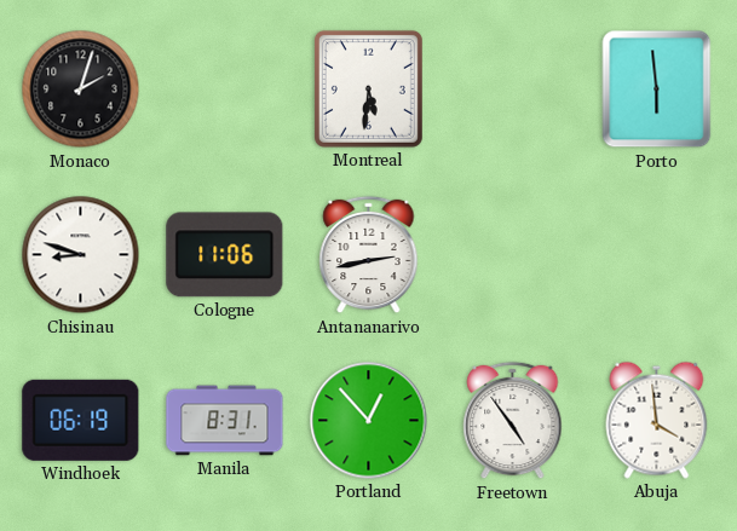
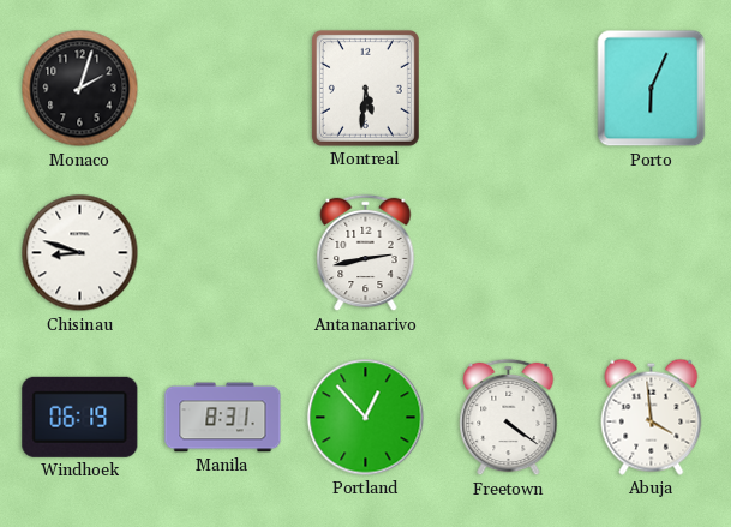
Porto: 5:59 -> 6:04
Cologne: 11:06 -> none
Freetown: 4:54 -> 4:21
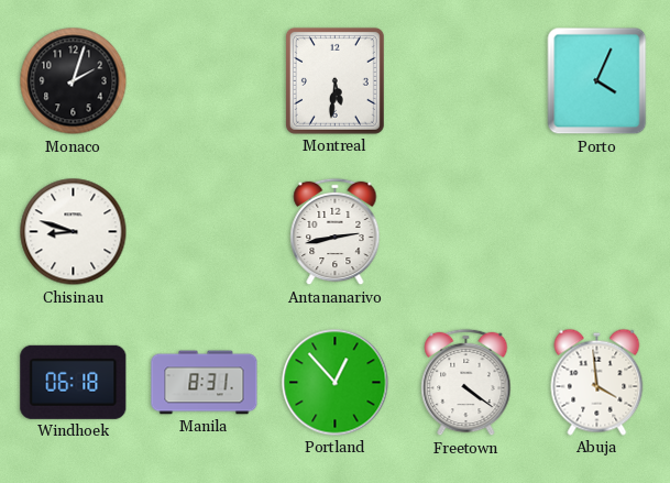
Porto: 6:04 -> 4:04
Windhoek: 06:19 -> 06:18
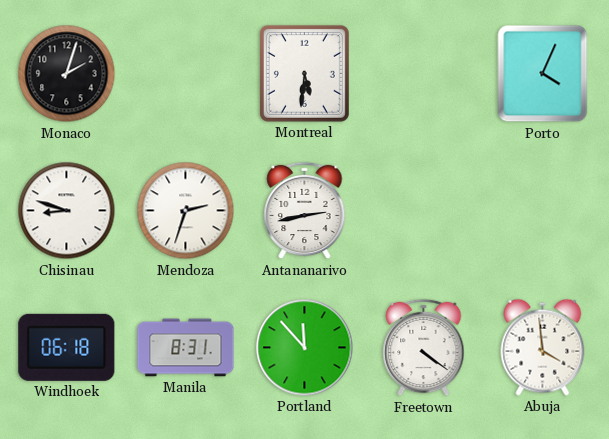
Mendoza: none -> 2:33
Portland: 12:53 -> 11:53
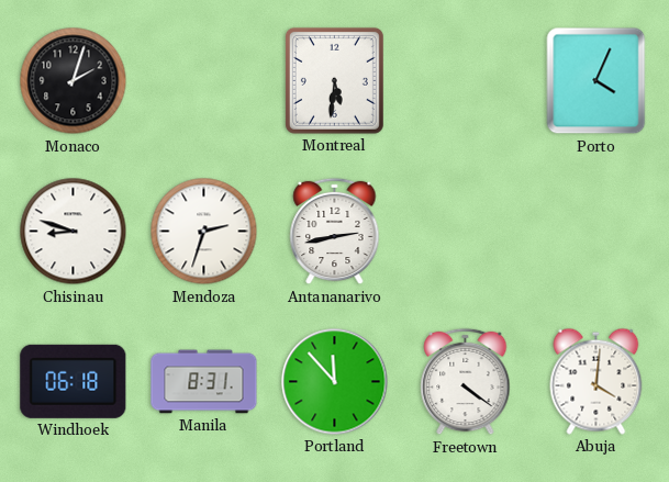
Abuja: 3:59 -> 4:01
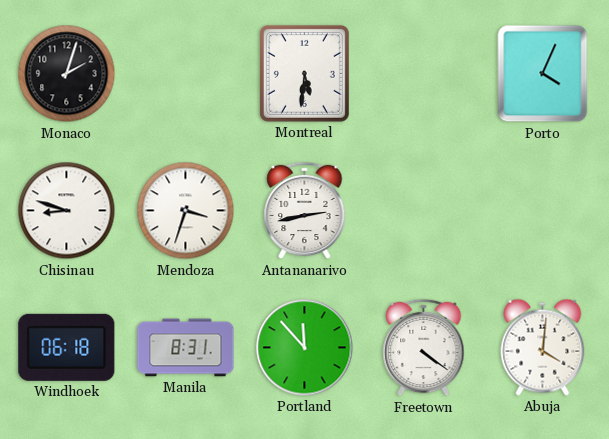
Mendoza: 2:33 -> 3:33
